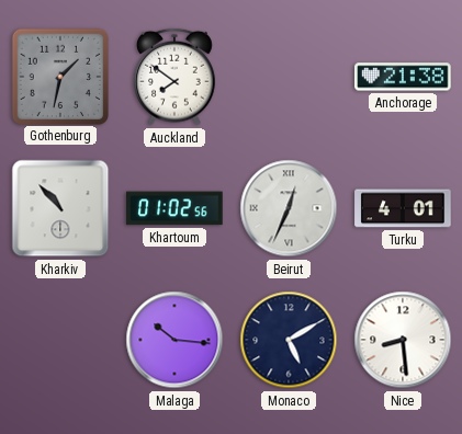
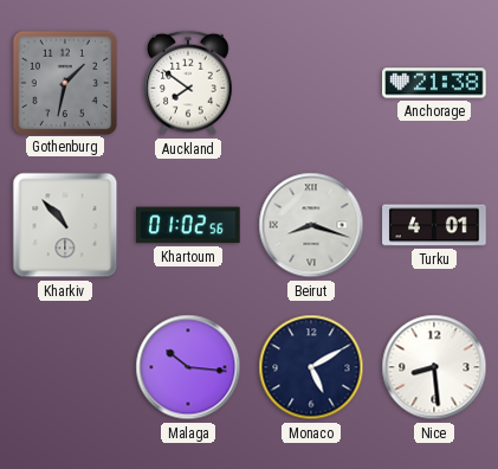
Beirut: 12:34 -> 8:18
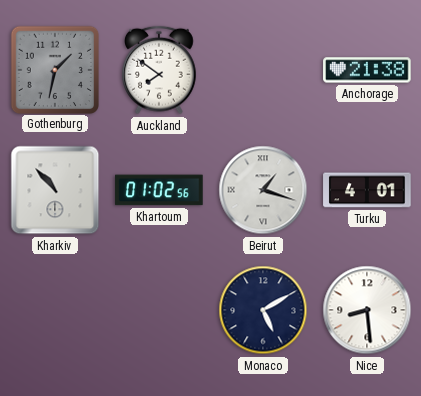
Beirut: 8:18 -> 1:18
Malaga: 10:16 -> none
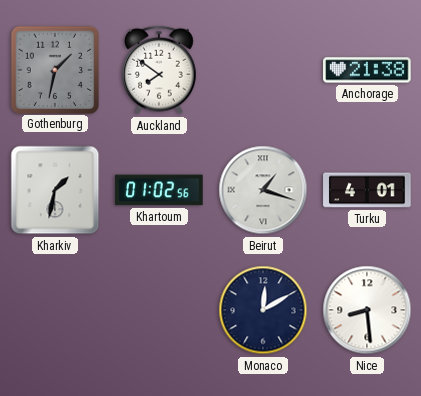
Kharkiv: 10:53 -> 1:32
Monaco: 5:10 -> 12:10
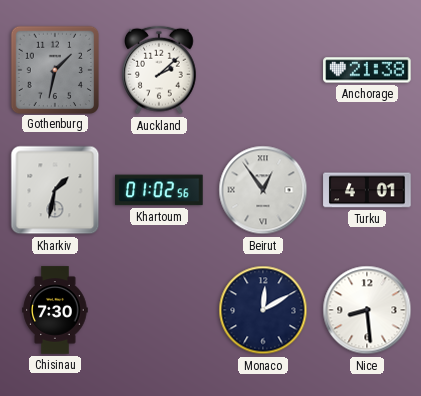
Auckland: 7:51 -> 2:08
Beirut: 1:18 -> 12:54
Chisinau: none -> 7:30
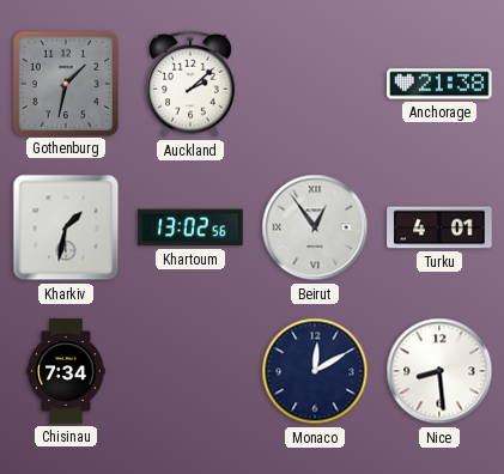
Khartoum: 01:02 -> 13:02
Chisinau: 7:30 -> 7:34
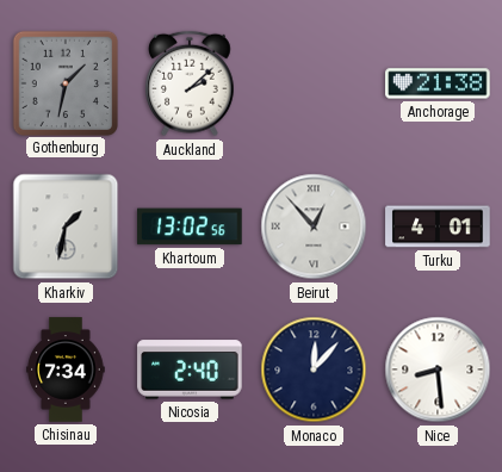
Beirut: 12:54 -> 12:53
Nicosia: none -> 2:40
Monaco: 12:10 -> 12:07
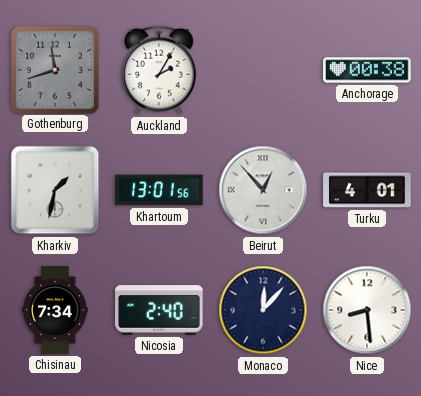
Gothenburg: 1:32 -> 11:42
Auckland: 2:08 -> 2:05
Anchorage: 21:38 -> 00:38
Khartoum: 13:02 -> 13:01
